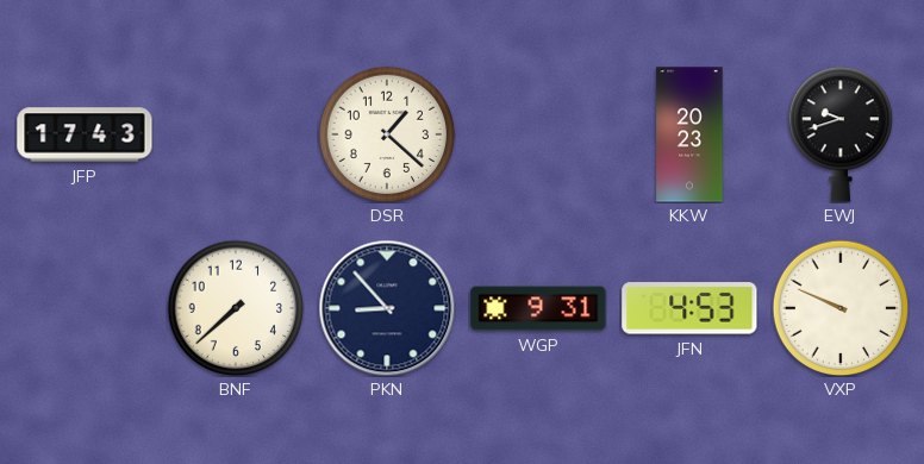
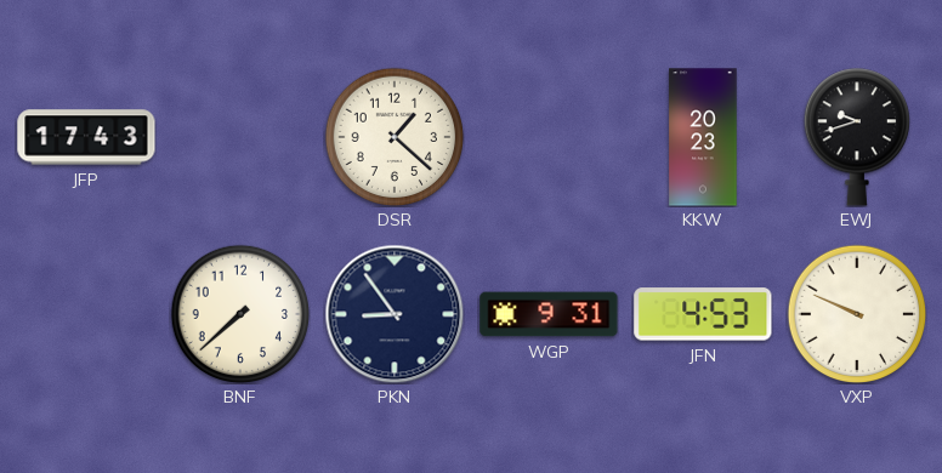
PKN: 8:53 -> 8:54
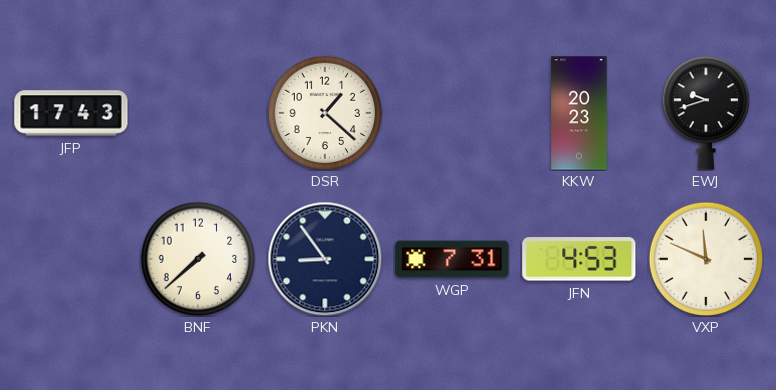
WGP: 9:31 -> 7:31
VXP: 9:49 -> 11:49
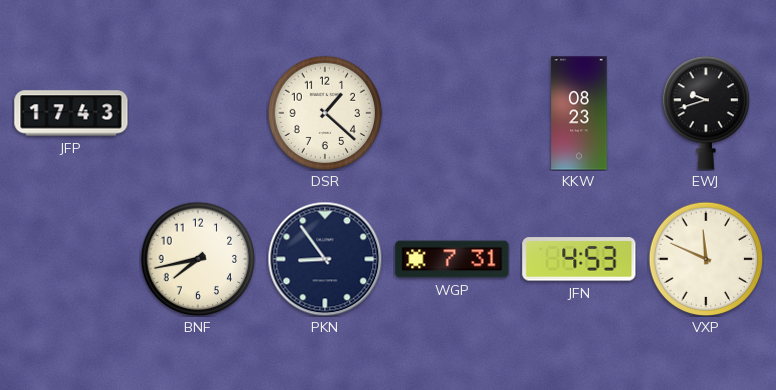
KKW: 20:23 -> 08:23
BNF: 7:38 -> 7:43
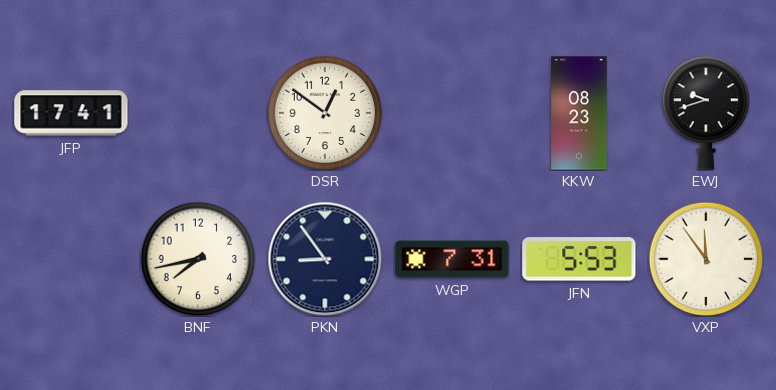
JFP: 17:43 -> 17:41
DSR: 1:22 -> 12:51
JFN: 4:53 -> 5:53
VXP: 11:49 -> 11:54
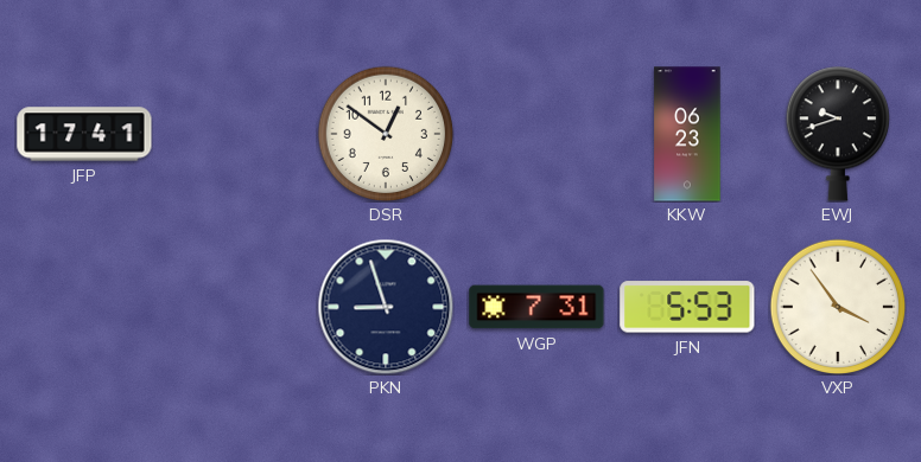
KKW: 08:23 -> 06:23
BNF: 7:43 -> none
PKN: 8:54 -> 8:57
VXP: 11:54 -> 3:54
